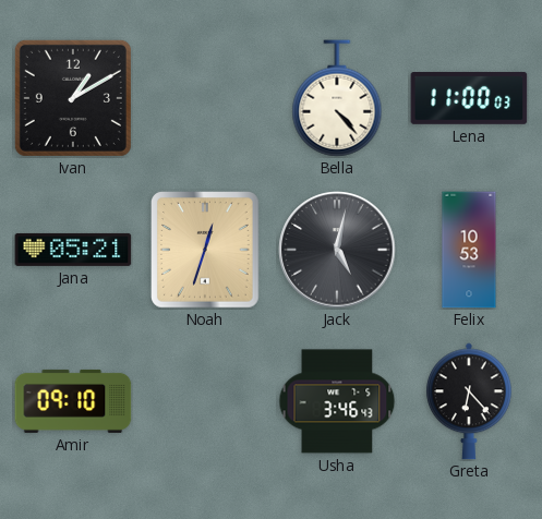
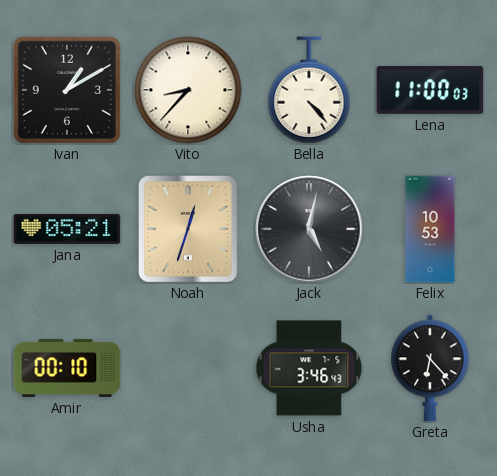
Vito: none -> 8:37
Amir: 09:10 -> 00:10
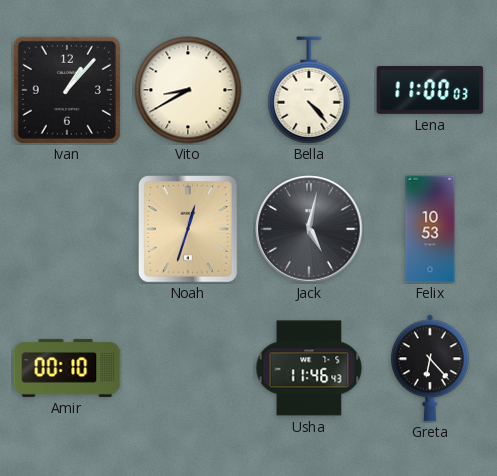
Ivan: 1:10 -> 1:07
Vito: 8:37 -> 8:40
Jana: 05:21 -> none
Usha: 3:46 -> 11:46
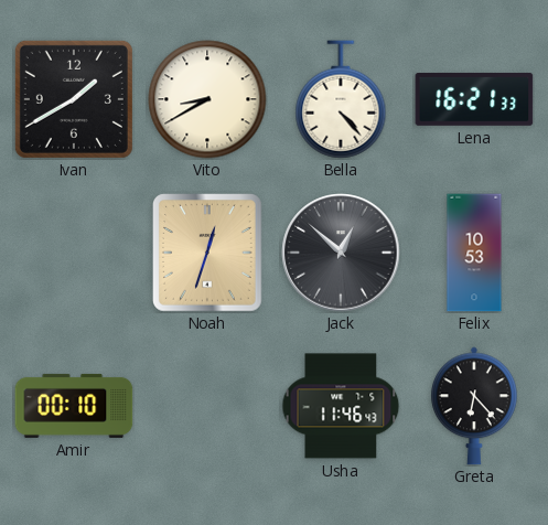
Ivan: 1:07 -> 1:40
Lena: 11:00 -> 16:21
Jack: 5:02 -> 12:52
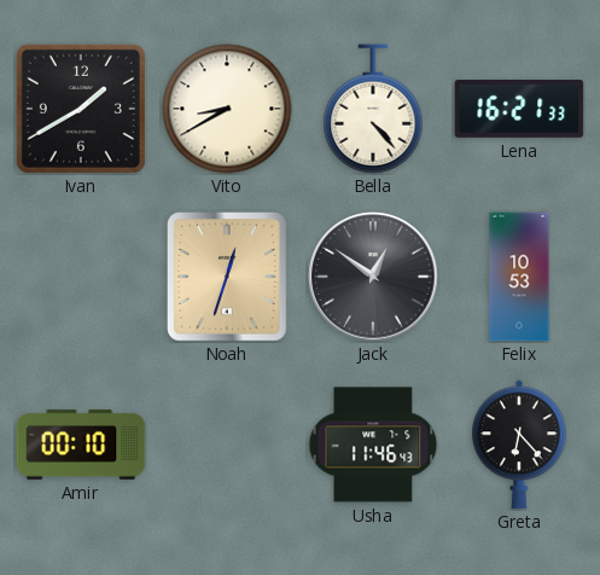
Jack: 12:52 -> 12:51
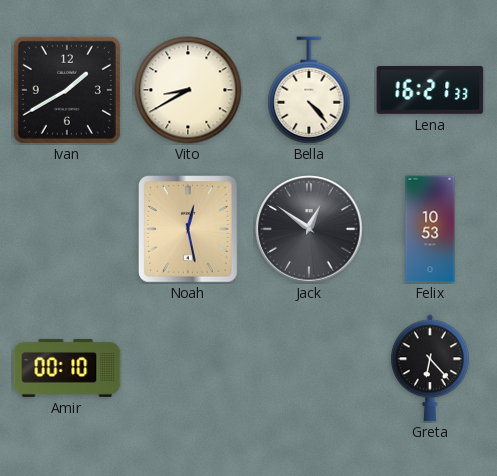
Noah: 12:33 -> 12:28
Usha: 11:46 -> none
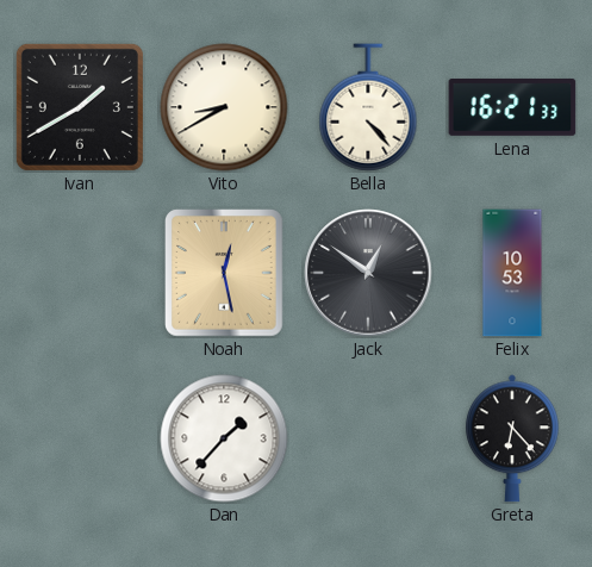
Amir: 00:10 -> none
Dan: none -> 1:37
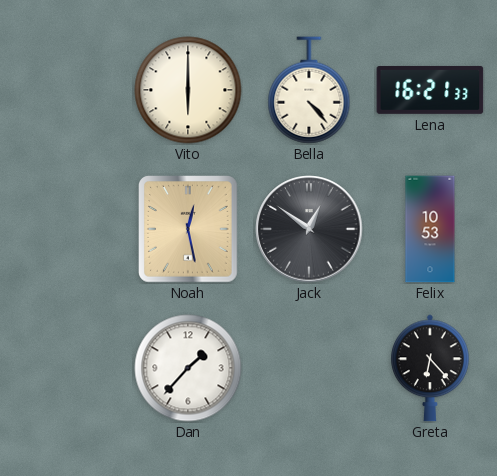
Ivan: 1:40 -> none
Vito: 8:40 -> 6:00
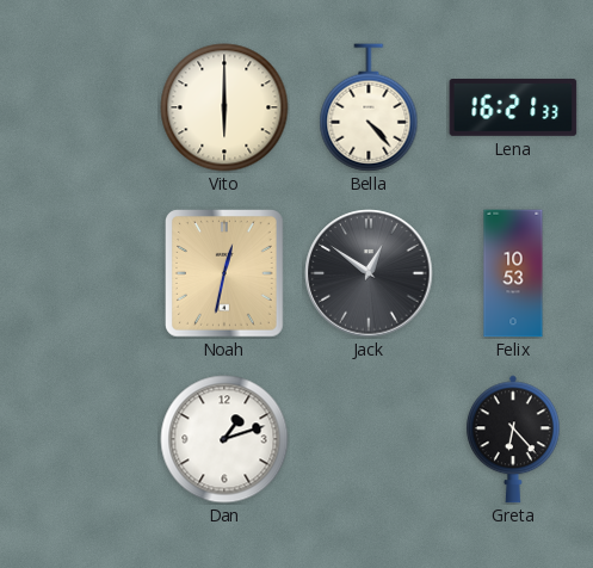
Noah: 12:28 -> 12:32
Dan: 1:37 -> 1:12
